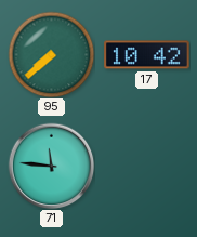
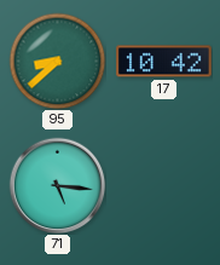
95: 7:38 -> 8:38
71: 11:46 -> 5:16
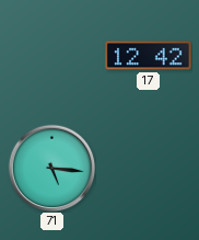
95: 8:38 -> none
17: 10:42 -> 12:42
